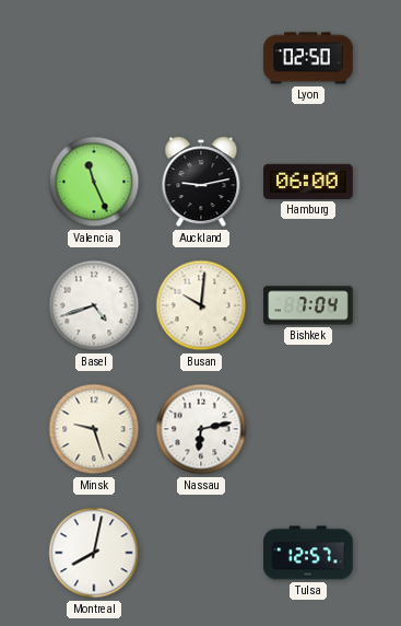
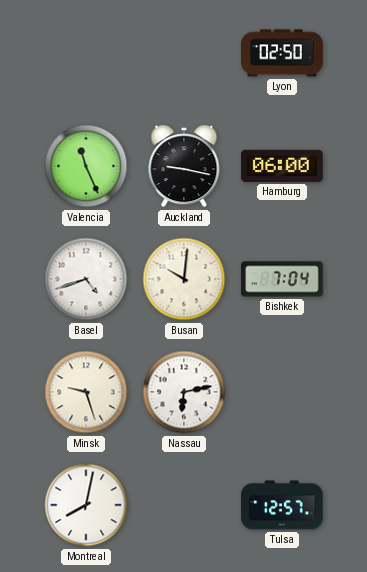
Auckland: 9:13 -> 9:17
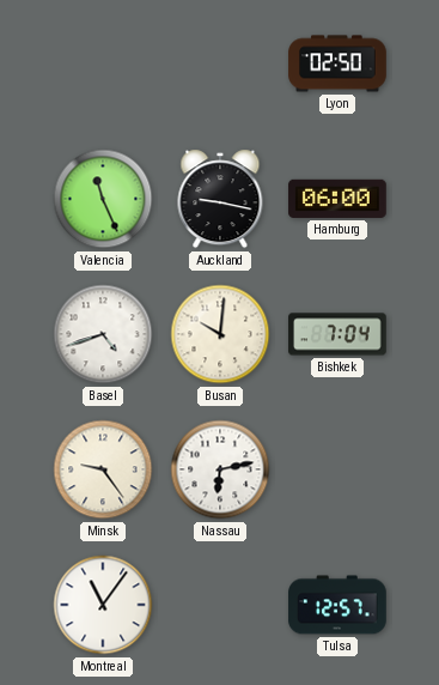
Minsk: 9:27 -> 9:24
Montreal: 8:02 -> 11:06
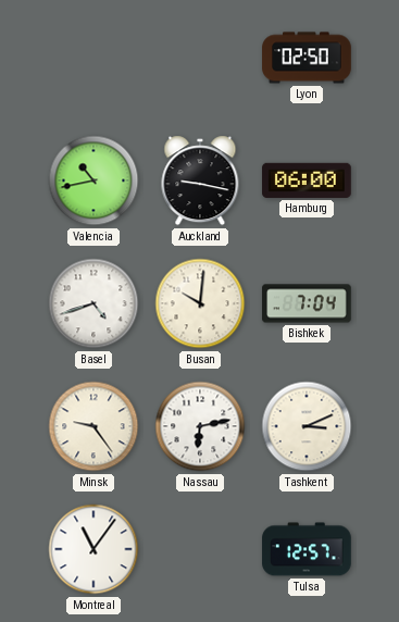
Valencia: 11:26 -> 10:43
Tashkent: none -> 3:11
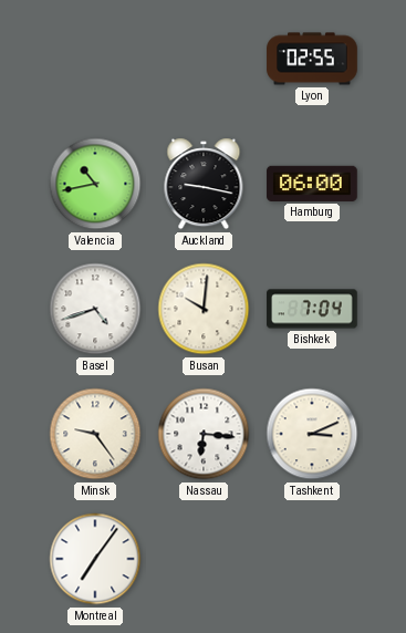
Lyon: 02:50 -> 02:55
Nassau: 6:13 -> 6:16
Montreal: 11:06 -> 7:06
Tulsa: 12:57 -> none
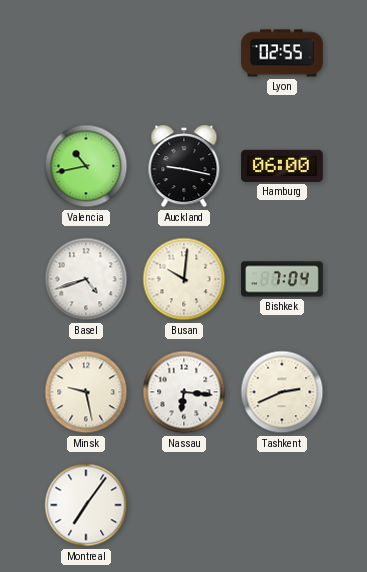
Minsk: 9:24 -> 9:28
Tashkent: 3:11 -> 2:41
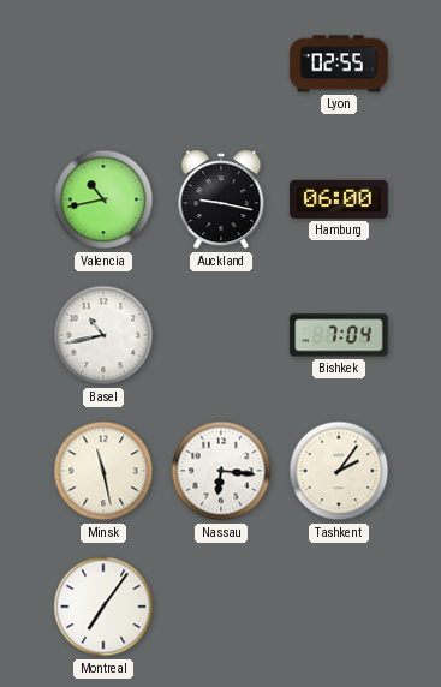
Basel: 4:42 -> 10:43
Busan: 10:01 -> none
Minsk: 9:28 -> 11:28
Tashkent: 2:41 -> 2:06
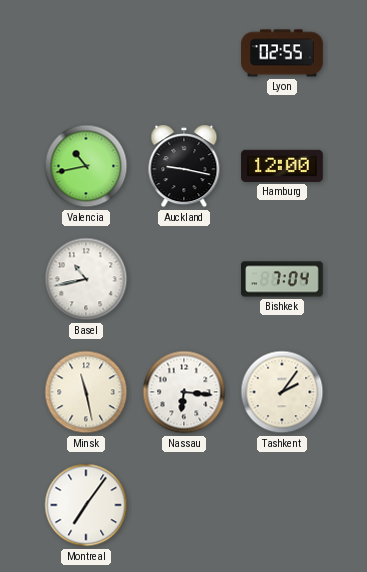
Hamburg: 06:00 -> 12:00
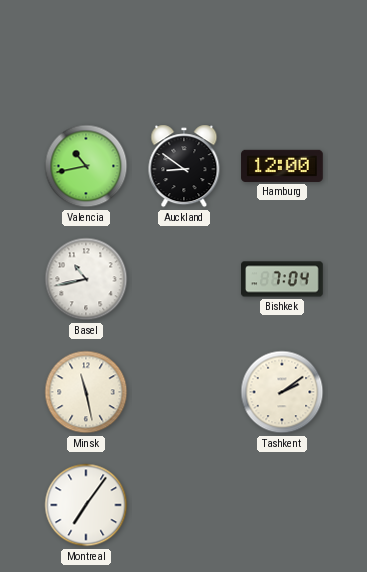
Lyon: 02:55 -> none
Auckland: 9:17 -> 8:51
Nassau: 6:16 -> none
Tashkent: 2:06 -> 2:09
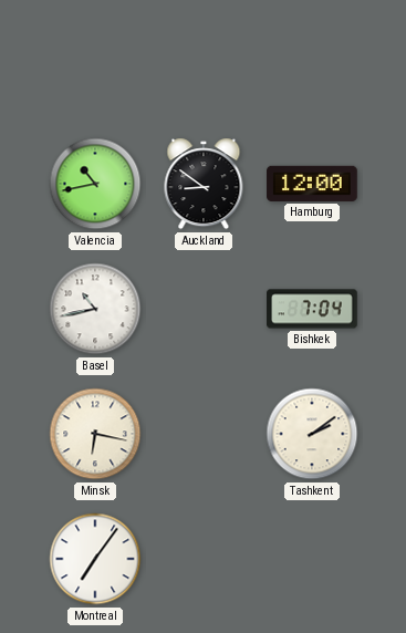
Minsk: 11:28 -> 6:17
